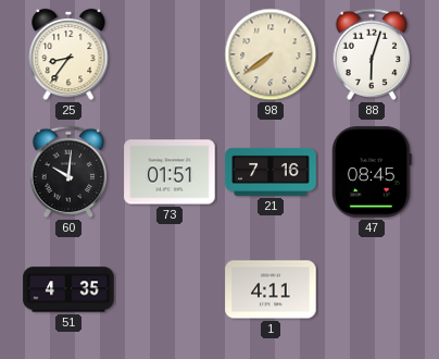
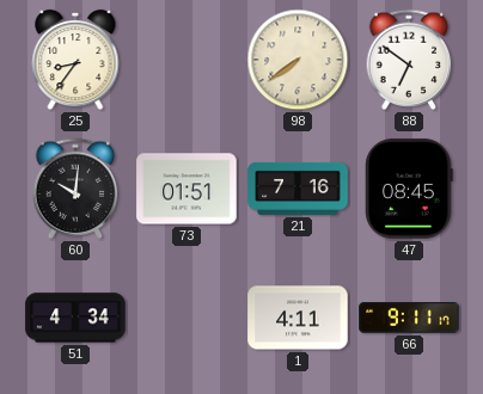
88: 6:03 -> 6:51
51: 4:35 -> 4:34
66: none -> 9:11
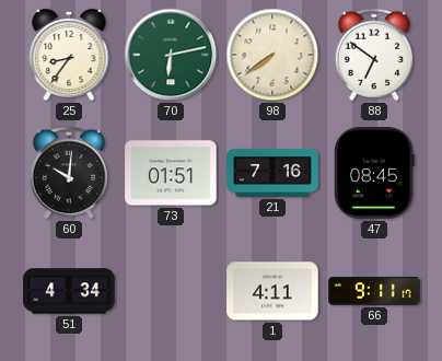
70: none -> 6:13
